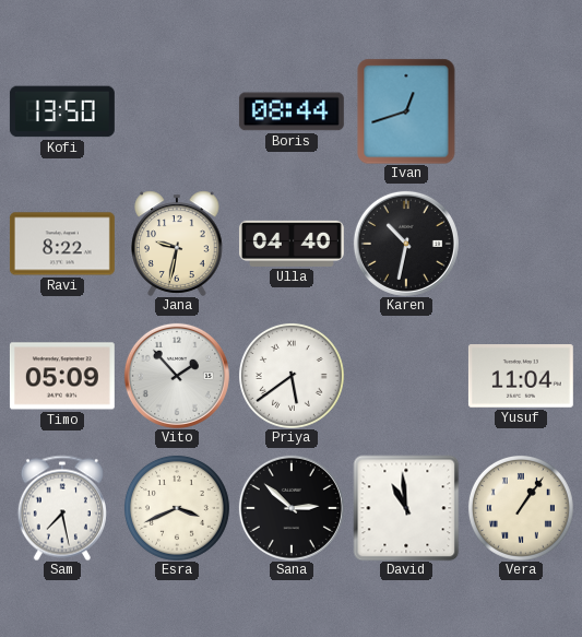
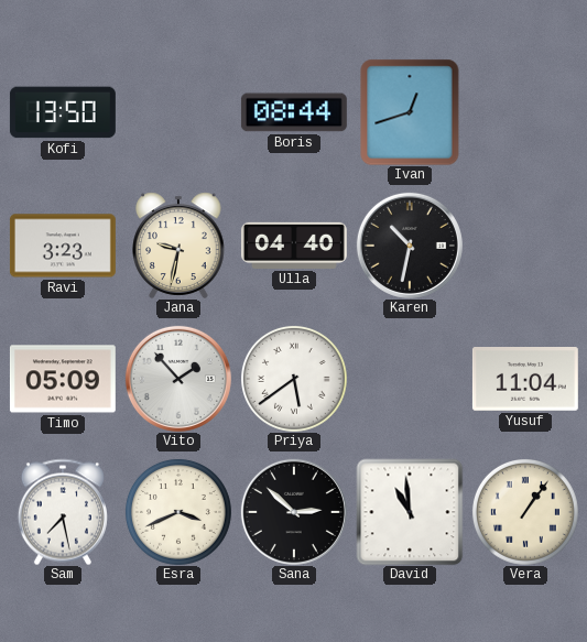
Ravi: 8:22 -> 3:23
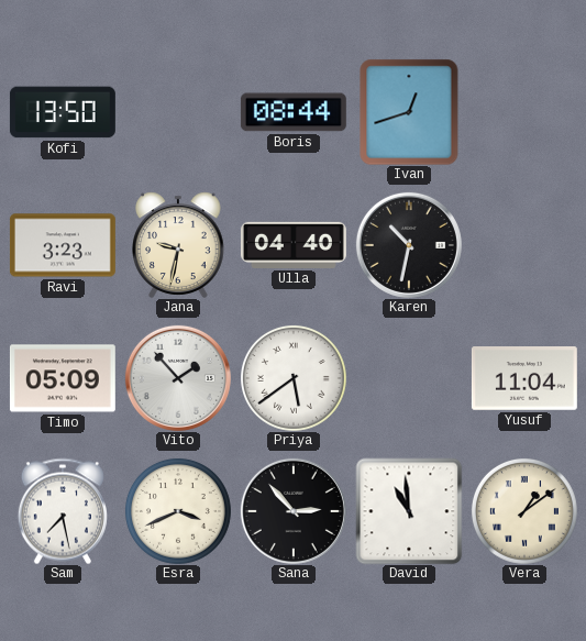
Sana: 2:52 -> 2:53
Vera: 1:06 -> 1:09
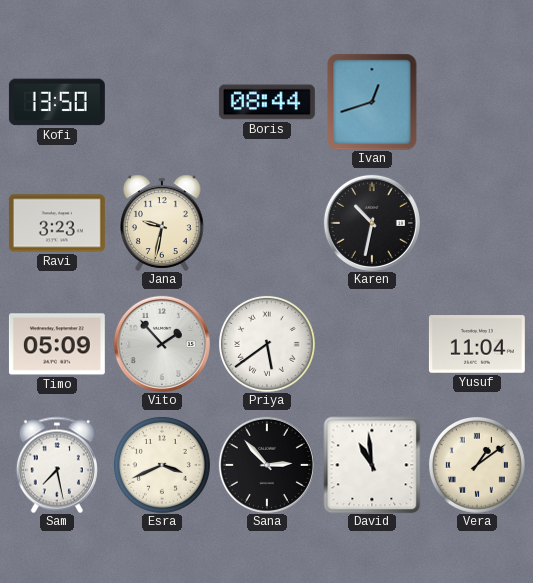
Ulla: 04:40 -> none
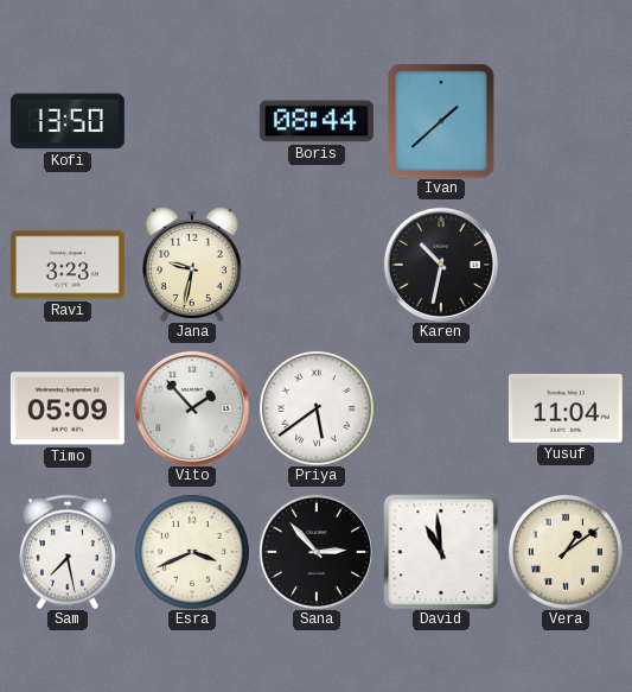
Ivan: 12:42 -> 1:38
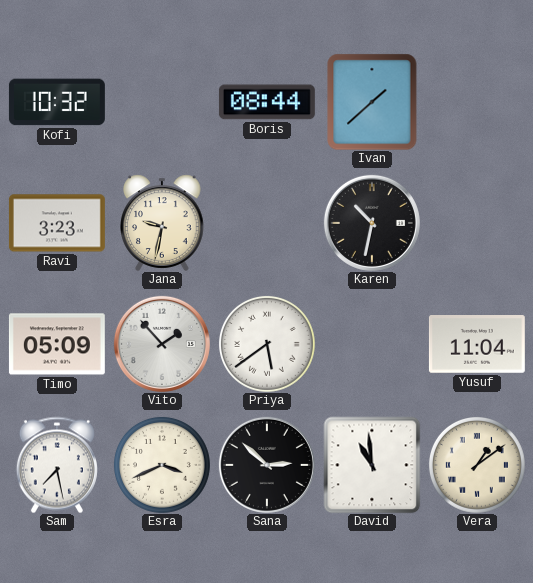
Kofi: 13:50 -> 10:32
Sana: 2:53 -> 2:52
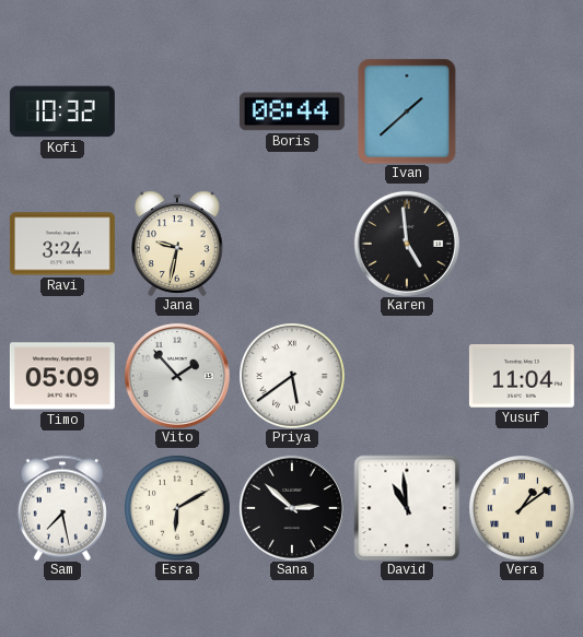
Ravi: 3:23 -> 3:24
Karen: 10:32 -> 4:59
Esra: 3:41 -> 6:10
